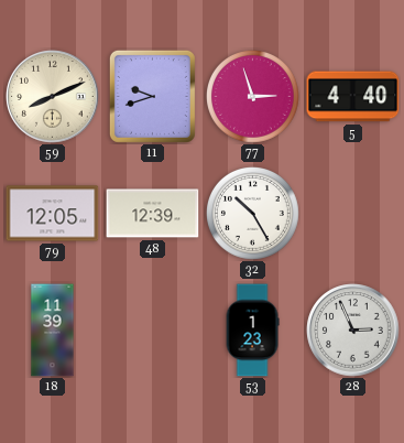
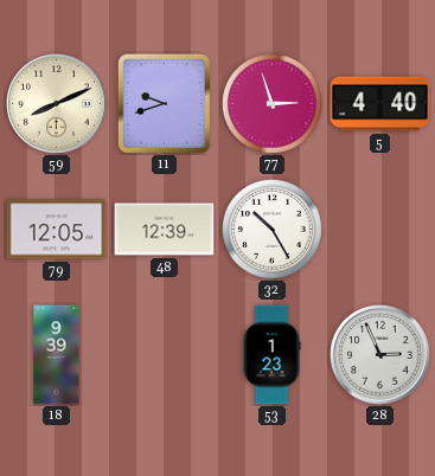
18: 11:39 -> 9:39
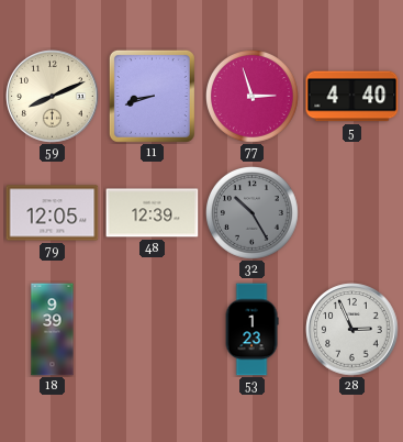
11: 9:42 -> 8:42
32 dial: white -> grey
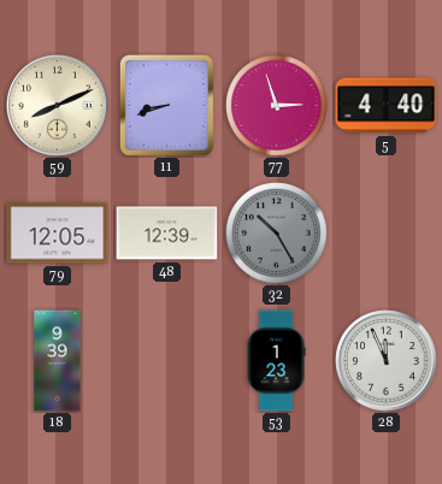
28: 2:56 -> 11:56
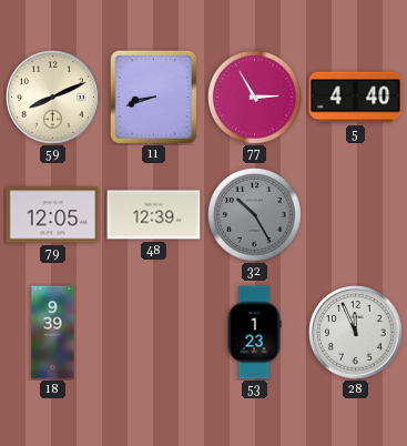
77: 2:57 -> 2:55
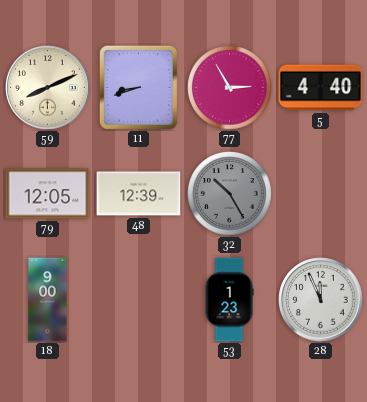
18: 9:39 -> 9:00
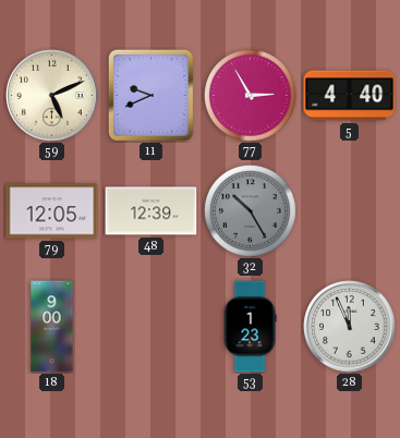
59: 8:11 -> 5:11
11: 8:42 -> 9:41
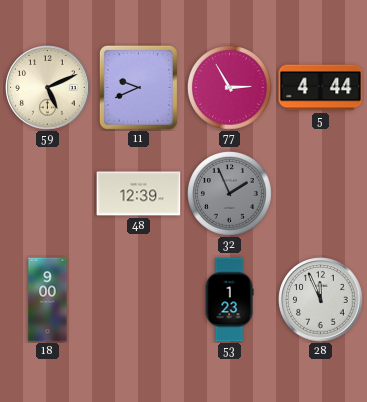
5: 4:40 -> 4:44
79: 12:05 -> none
32: 10:25 -> 1:56
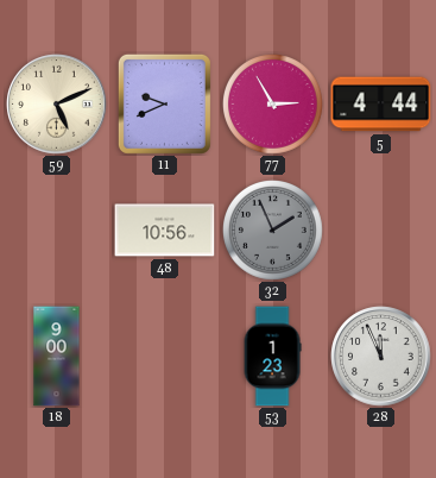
48: 12:39 -> 10:56
